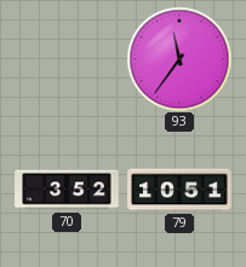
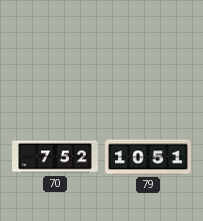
93: 11:36 -> none
70: 3:52 -> 7:52
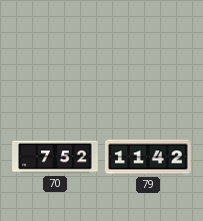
79: 10:51 -> 11:42
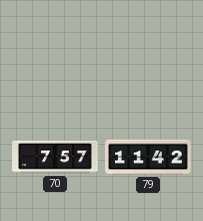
70: 7:52 -> 7:57
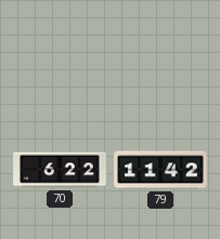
70: 7:57 -> 6:22
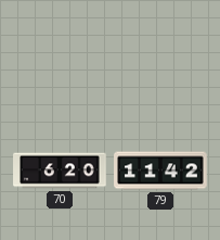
70: 6:22 -> 6:20
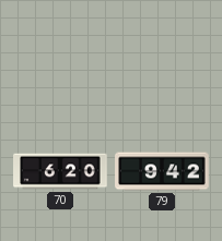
79: 11:42 -> 9:42
